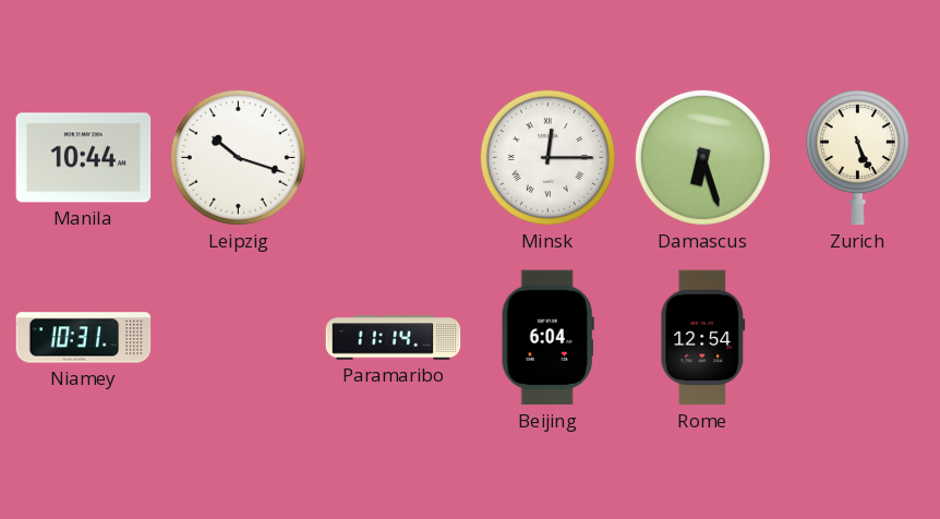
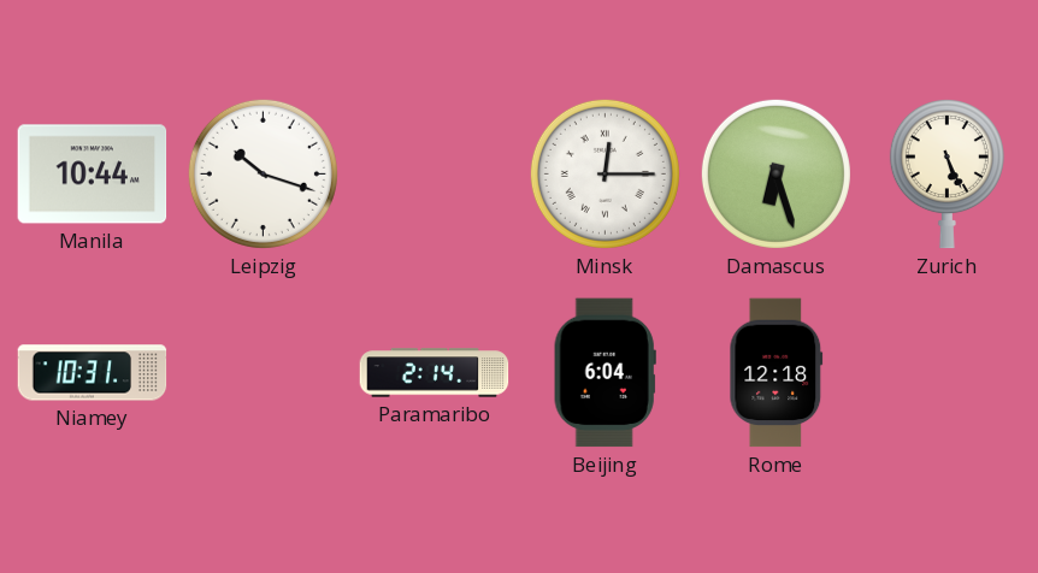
Paramaribo: 11:14 -> 2:14
Rome: 12:54 -> 12:18
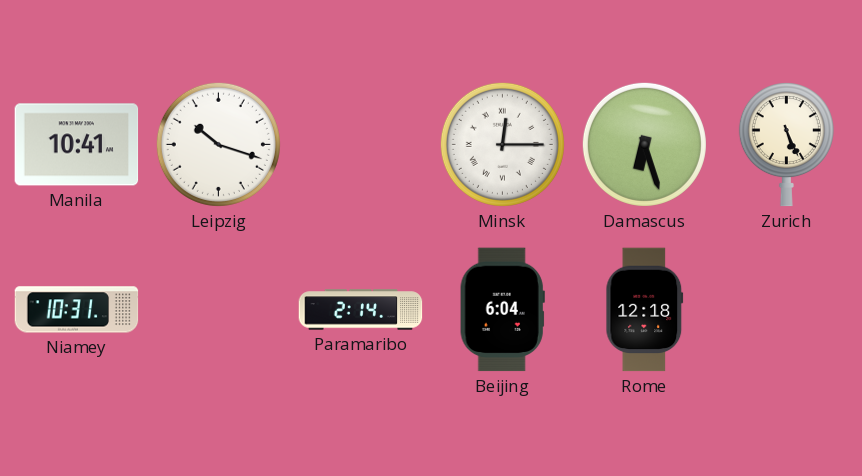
Manila: 10:44 -> 10:41
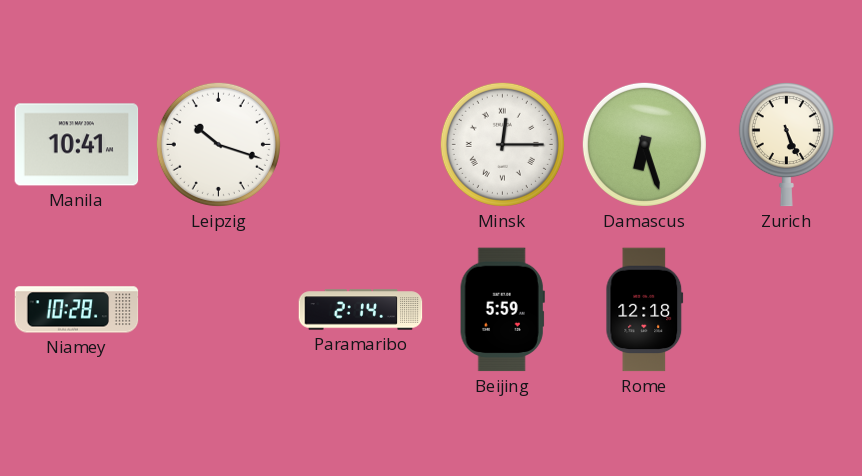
Niamey: 10:31 -> 10:28
Beijing: 6:04 -> 5:59
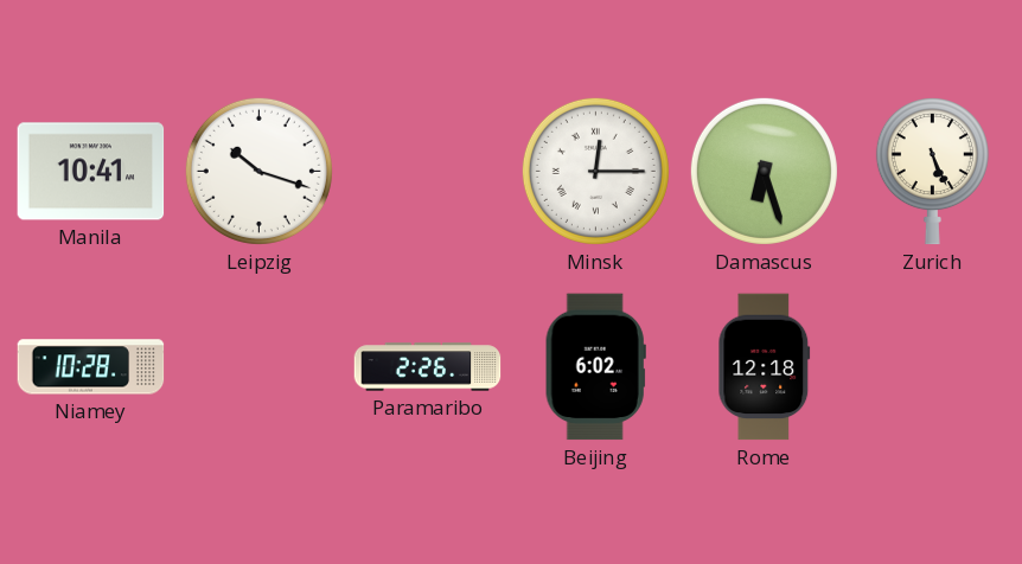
Paramaribo: 2:14 -> 2:26
Beijing: 5:59 -> 6:02
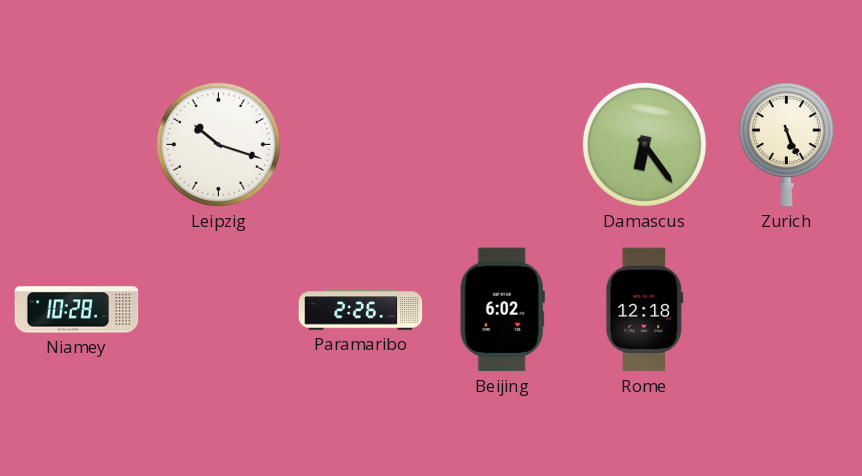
Manila: 10:41 -> none
Minsk: 12:15 -> none
Damascus: 6:27 -> 6:24
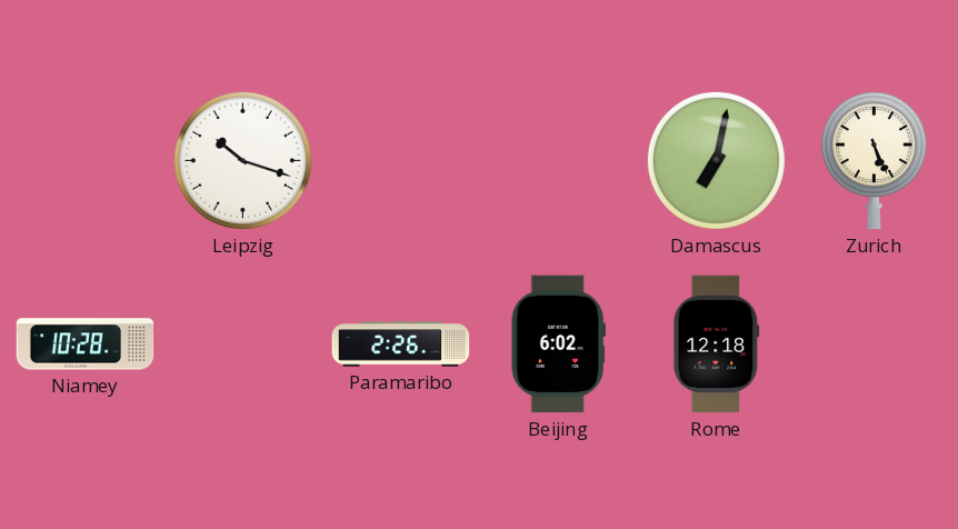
Damascus: 6:24 -> 7:02
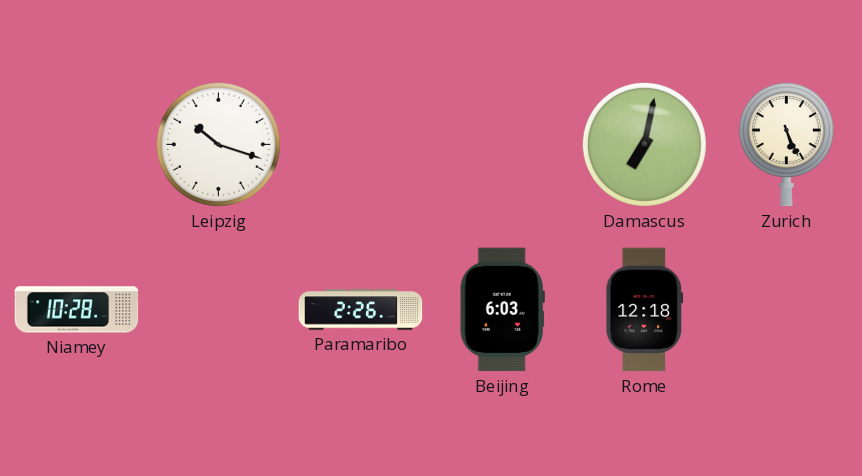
Beijing: 6:02 -> 6:03
